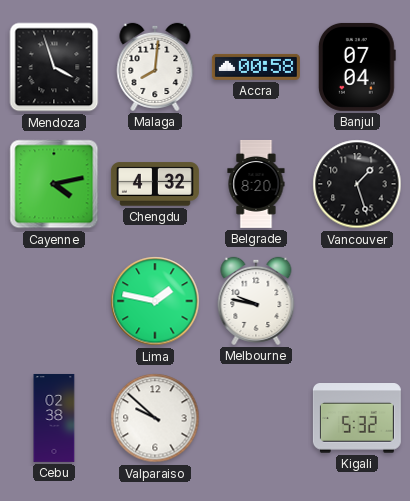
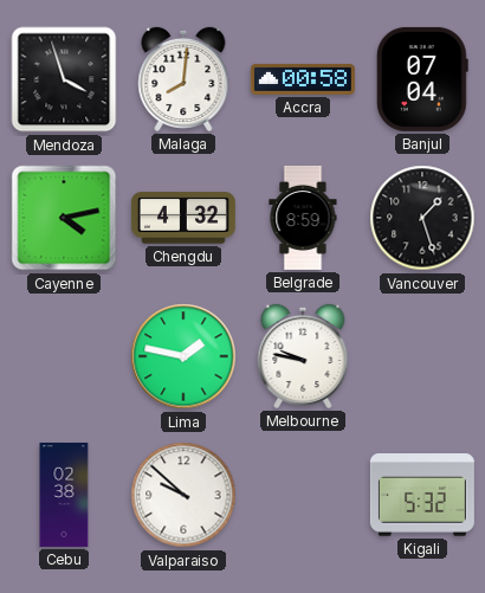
Belgrade: 8:20 -> 8:59
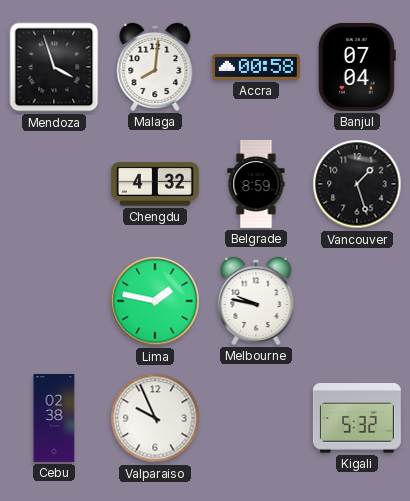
Cayenne: 4:13 -> none
Valparaiso: 9:52 -> 9:56
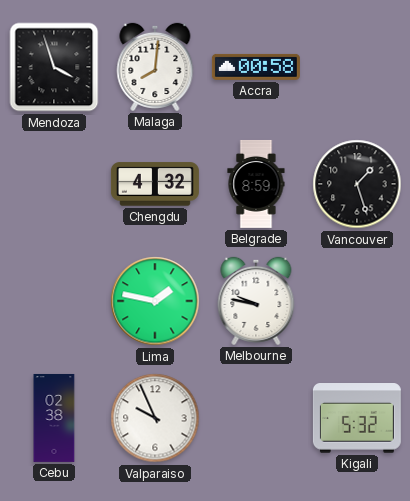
Banjul: 07:04 -> none
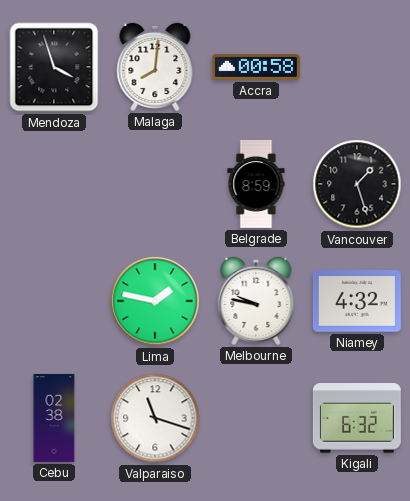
Chengdu: 4:32 -> none
Niamey: none -> 4:32
Valparaiso: 9:56 -> 11:18
Kigali: 5:32 -> 6:32
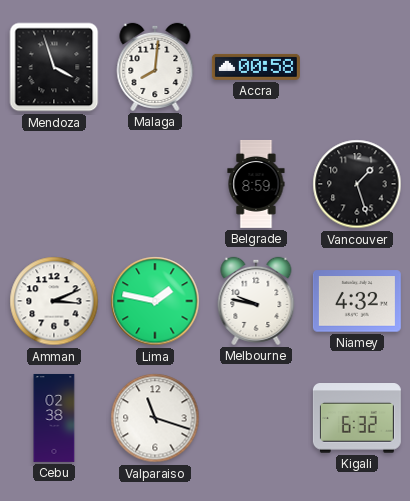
Amman: none -> 3:11
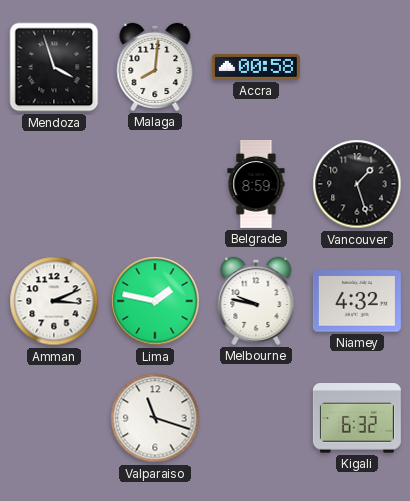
Cebu: 02:38 -> none
